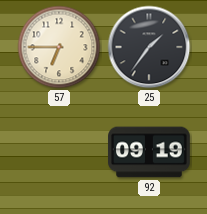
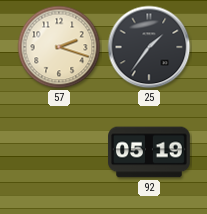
57: 6:45 -> 2:18
92: 09:19 -> 05:19
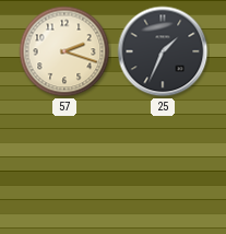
25: 1:36 -> 1:34
92: 05:19 -> none
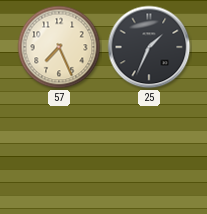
57: 2:18 -> 7:26
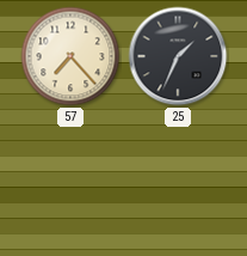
57: 7:26 -> 7:23
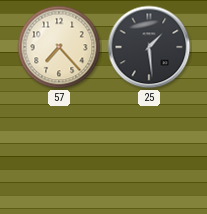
25: 1:34 -> 1:29
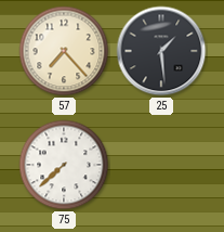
75: none -> 7:38
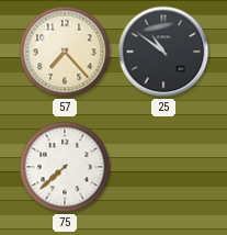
25: 1:29 -> 10:51
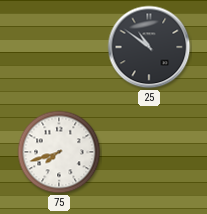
57: 7:23 -> none
75: 7:38 -> 7:42
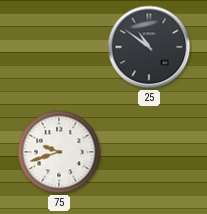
75: 7:42 -> 9:42
